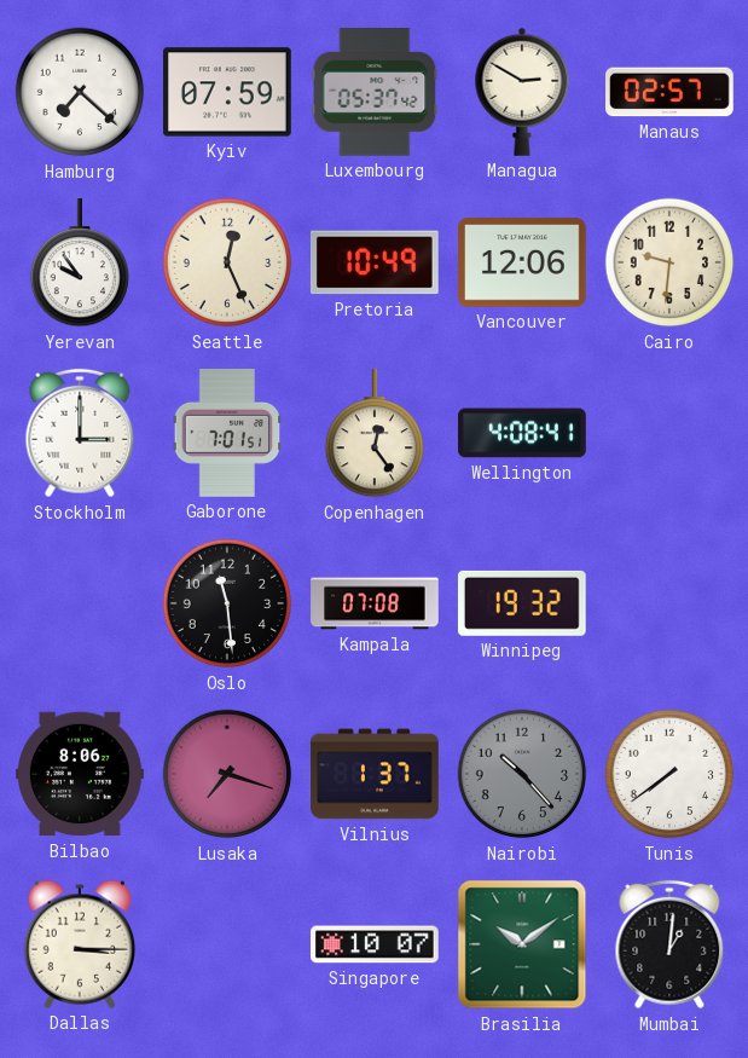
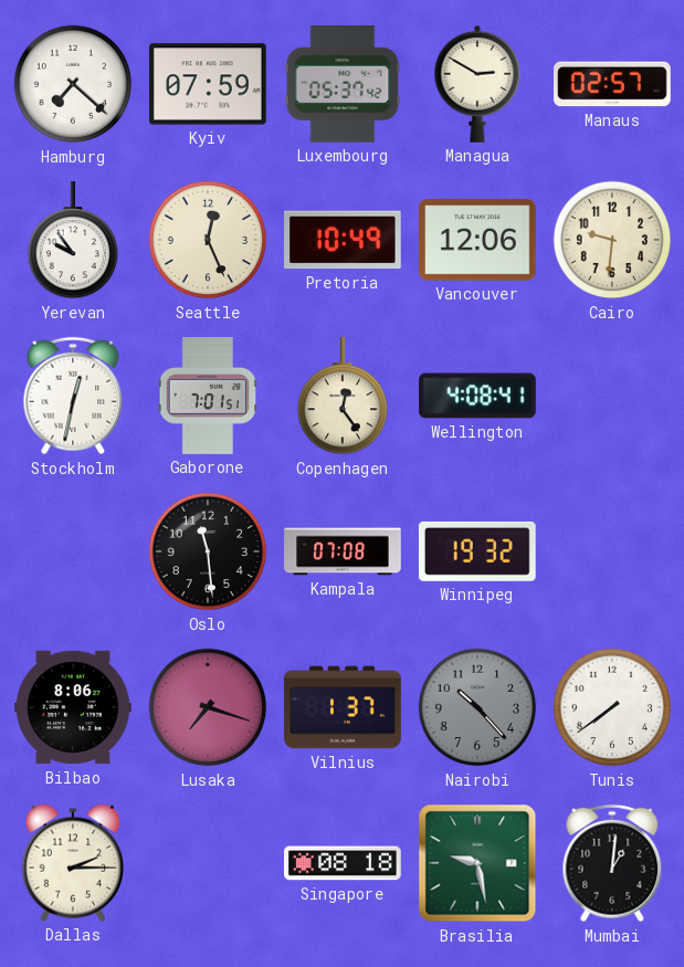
Stockholm: 3:00 -> 12:32
Dallas: 3:15 -> 2:15
Singapore: 10:07 -> 08:18
Brasilia: 10:09 -> 9:28
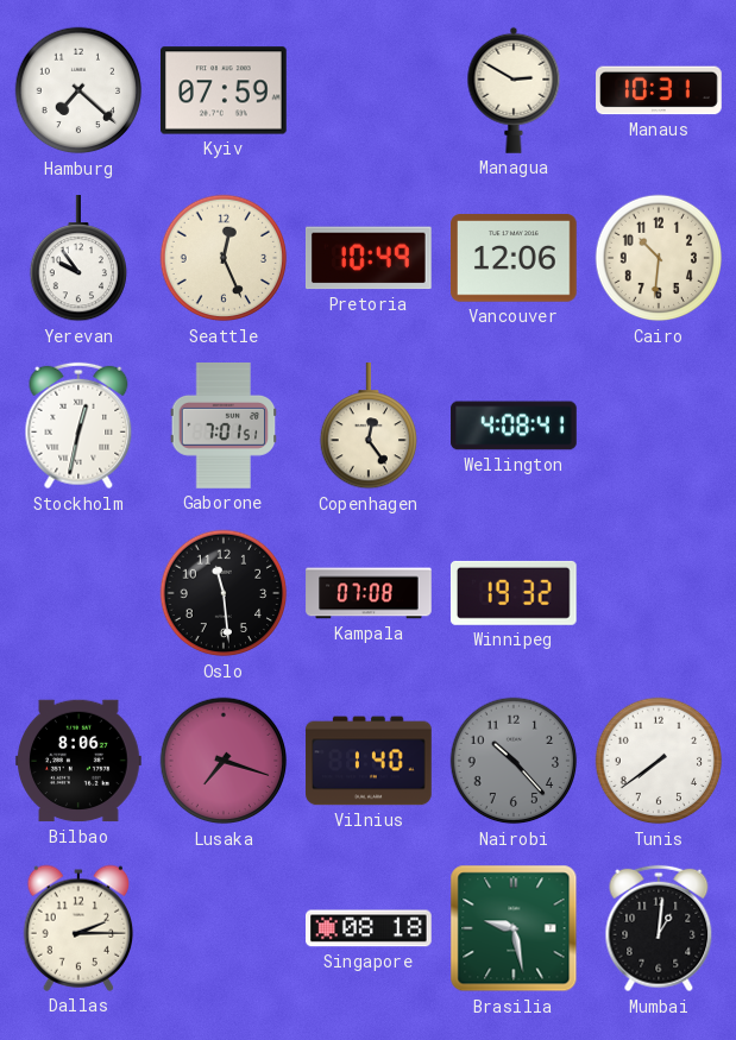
Luxembourg: 05:37 -> none
Manaus: 02:57 -> 10:31
Cairo: 9:31 -> 10:31
Vilnius: 1:37 -> 1:40
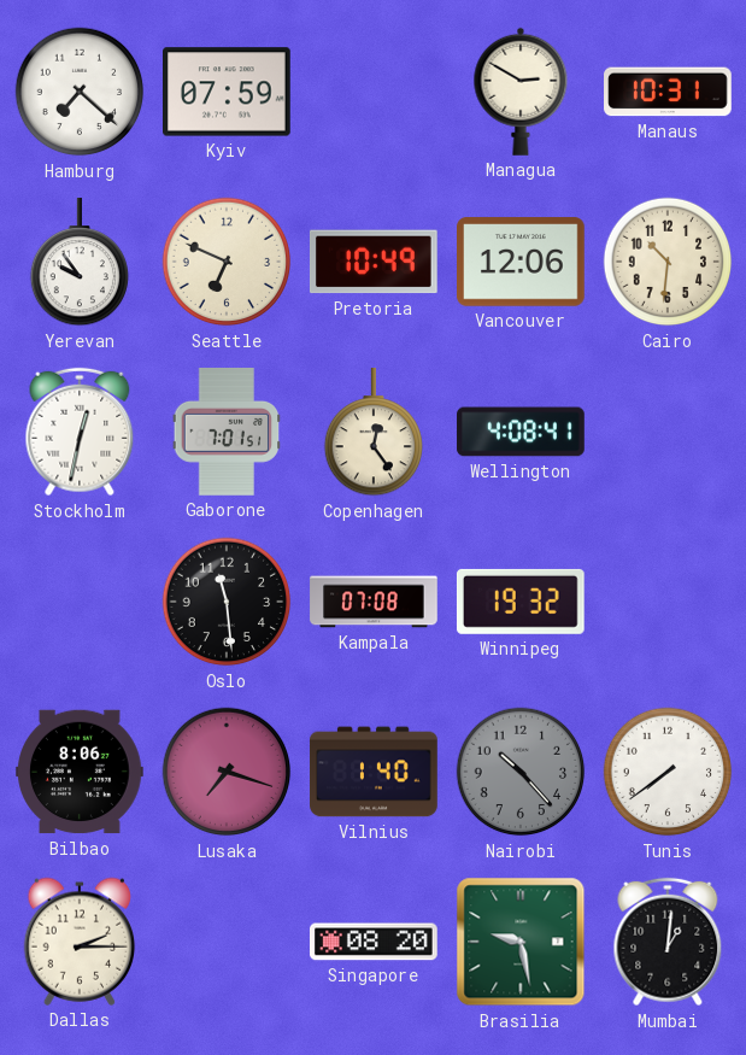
Seattle: 12:26 -> 6:49
Singapore: 08:18 -> 08:20
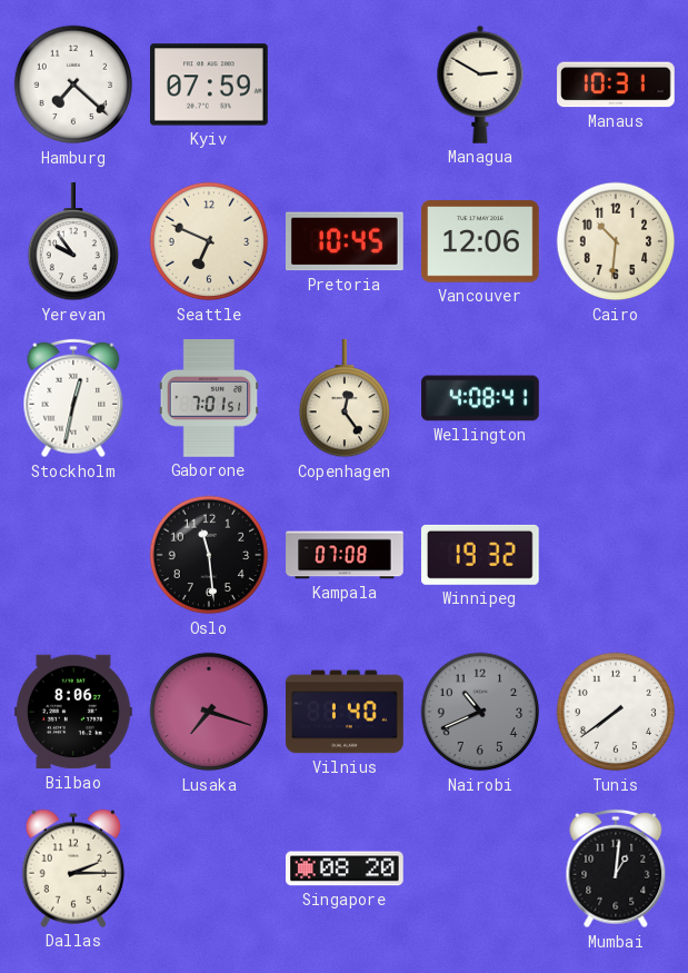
Pretoria: 10:49 -> 10:45
Nairobi: 10:23 -> 10:41
Brasilia: 9:28 -> none
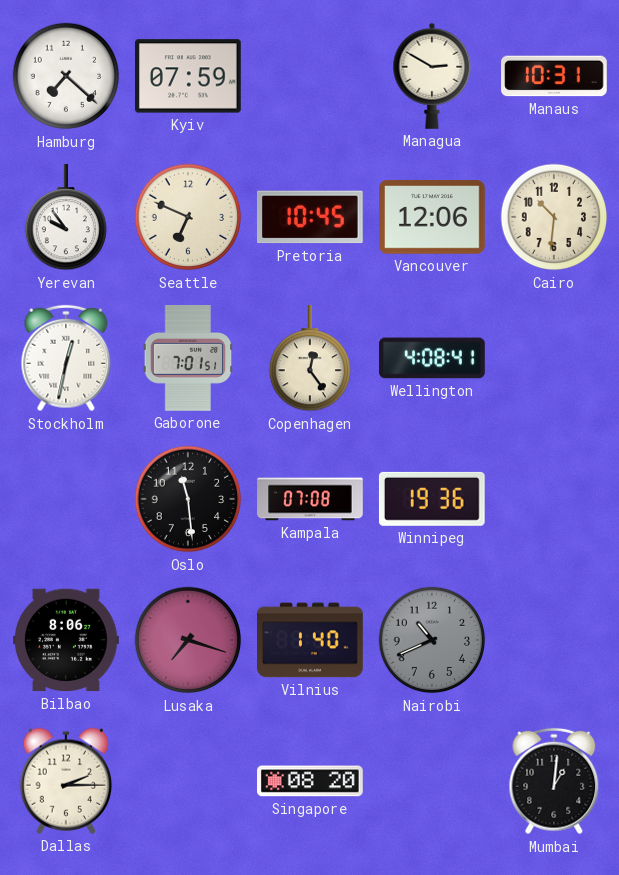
Winnipeg: 19:32 -> 19:36
Tunis: 7:39 -> none
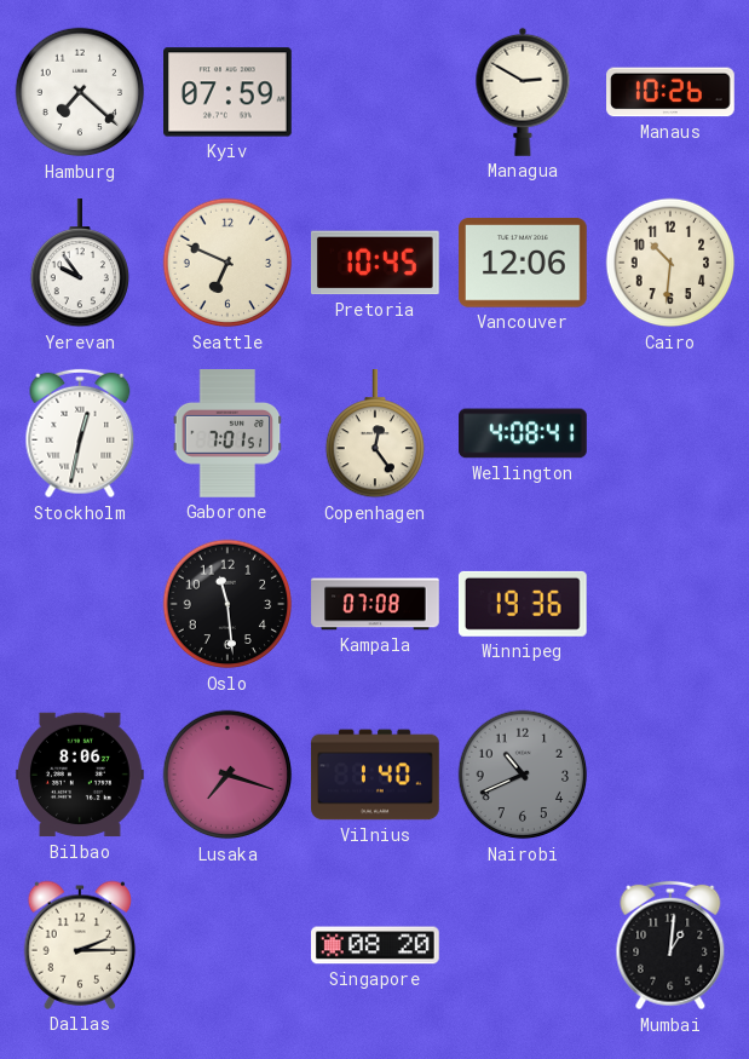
Manaus: 10:31 -> 10:26
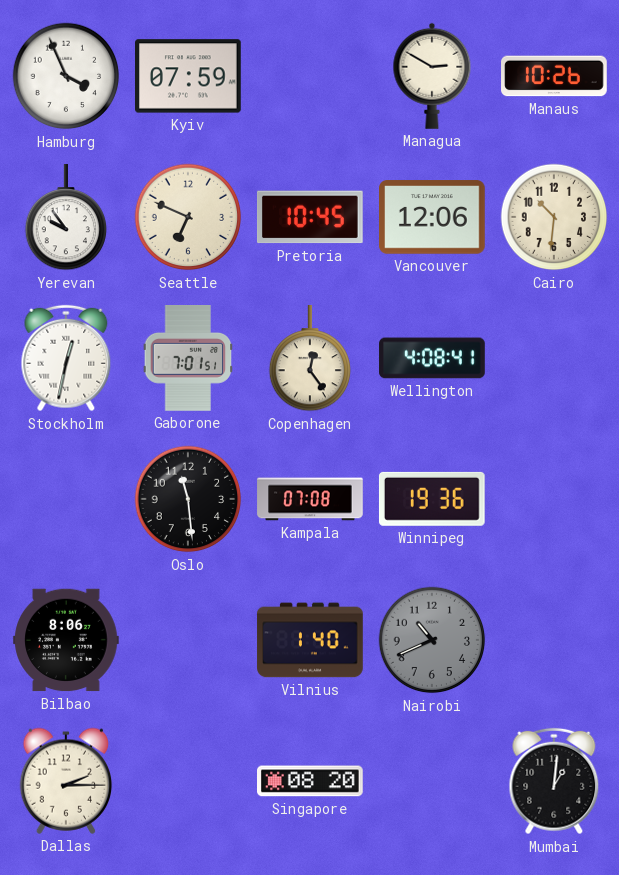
Hamburg: 7:22 -> 3:56
Lusaka: 7:18 -> none
